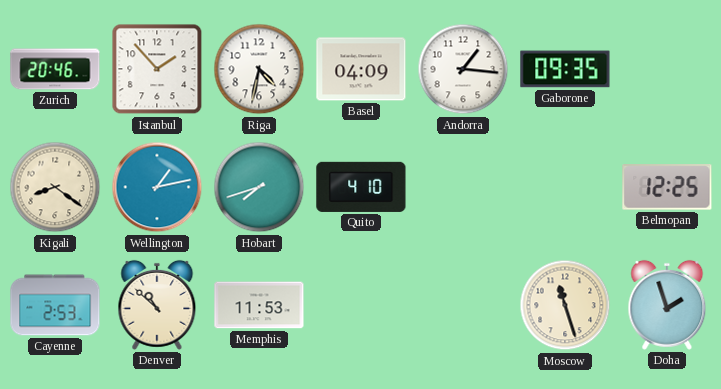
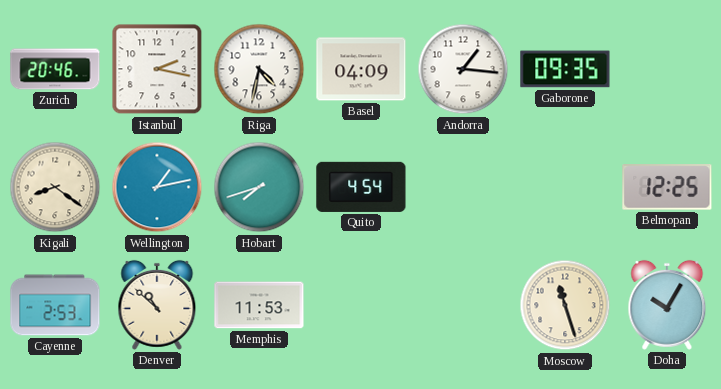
Istanbul: 1:53 -> 2:17
Quito: 4:10 -> 4:54
Doha: 1:57 -> 10:05
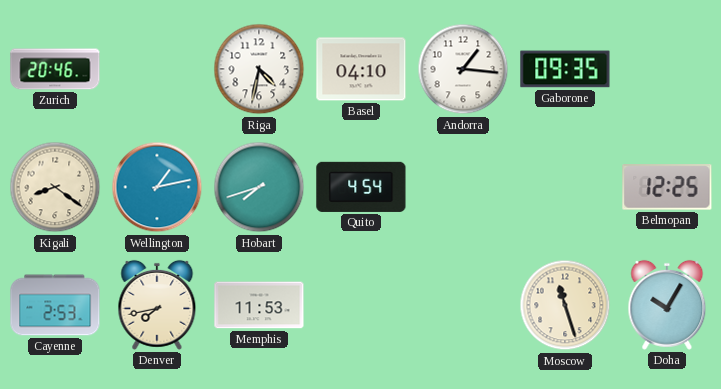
Istanbul: 2:17 -> none
Basel: 04:09 -> 04:10
Denver: 10:52 -> 7:43
